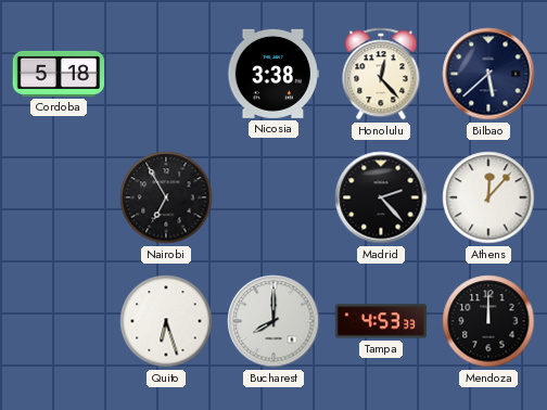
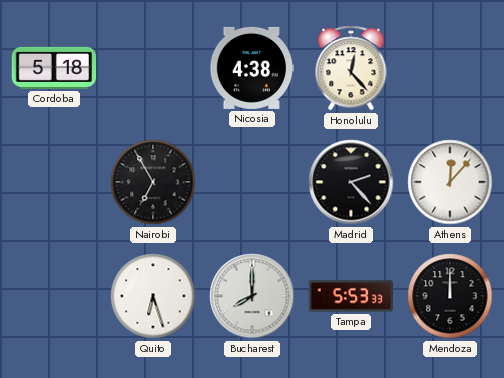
Nicosia: 3:38 -> 4:38
Bilbao: 5:38 -> none
Tampa: 4:53 -> 5:53
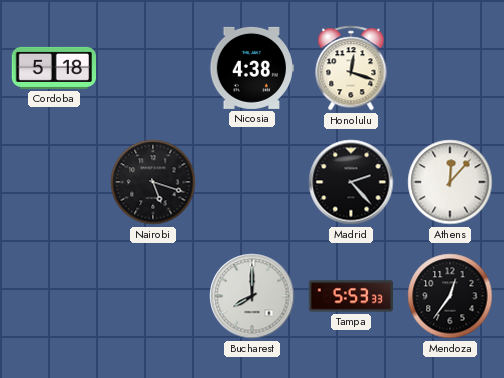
Honolulu: 12:23 -> 12:18
Nairobi: 6:55 -> 5:18
Quito: 6:27 -> none
Mendoza: 12:00 -> 12:36
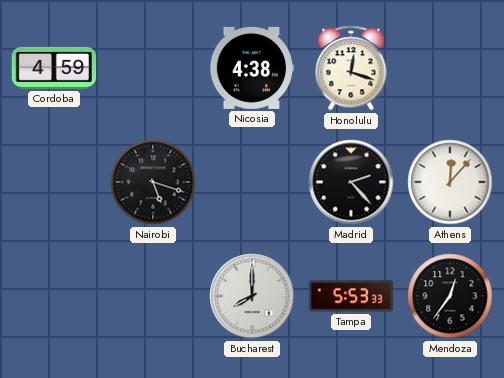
Cordoba: 5:18 -> 4:59
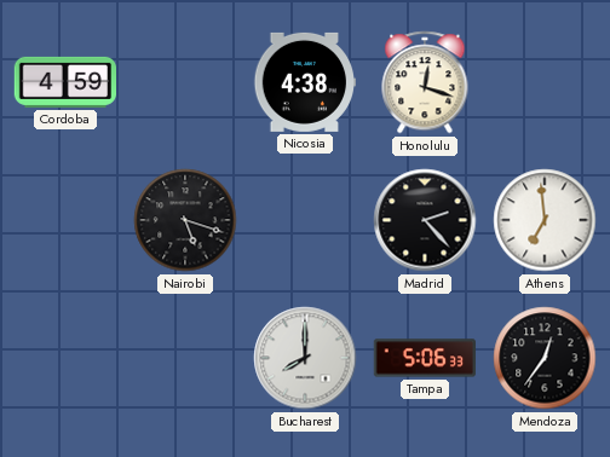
Athens: 12:07 -> 6:59
Tampa: 5:53 -> 5:06
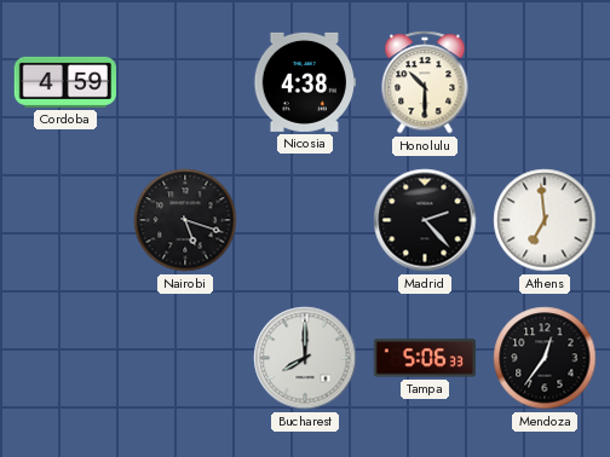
Honolulu: 12:18 -> 10:30
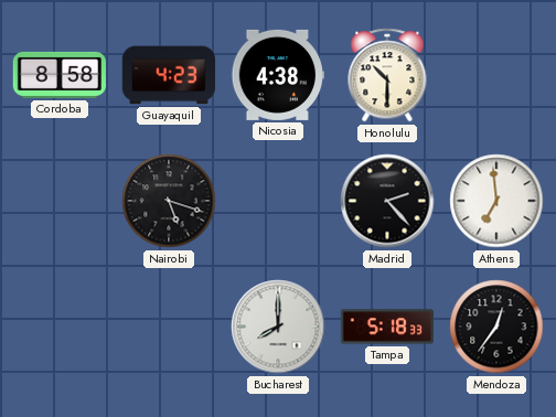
Cordoba: 4:59 -> 8:58
Guayaquil: none -> 4:23
Tampa: 5:06 -> 5:18
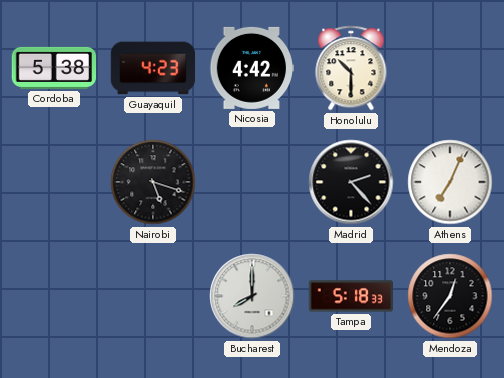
Cordoba: 8:58 -> 5:38
Nicosia: 4:38 -> 4:42
Athens: 6:59 -> 7:04
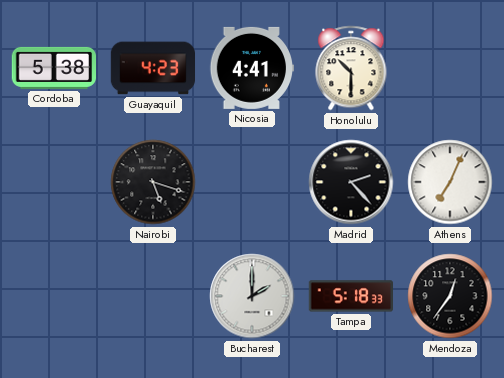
Nicosia: 4:42 -> 4:41
Bucharest: 8:00 -> 2:00
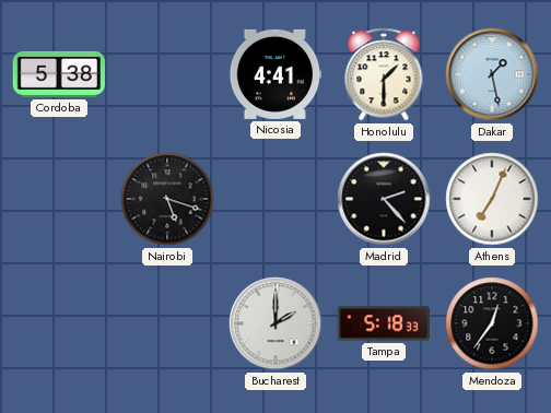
Guayaquil: 4:23 -> none
Honolulu: 10:30 -> 1:30
Dakar: none -> 1:28
